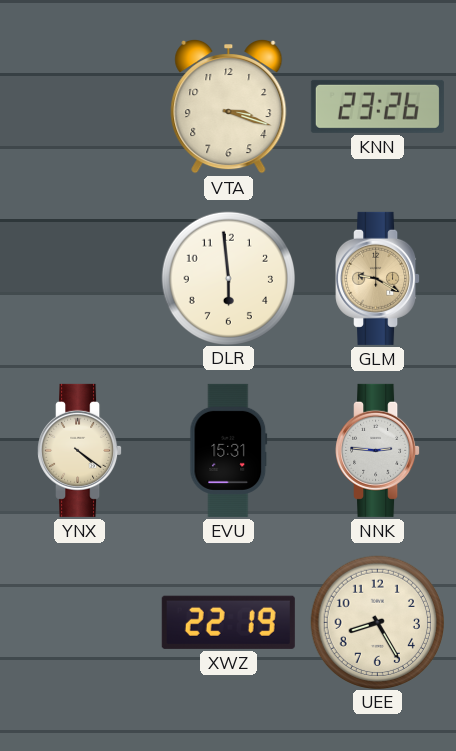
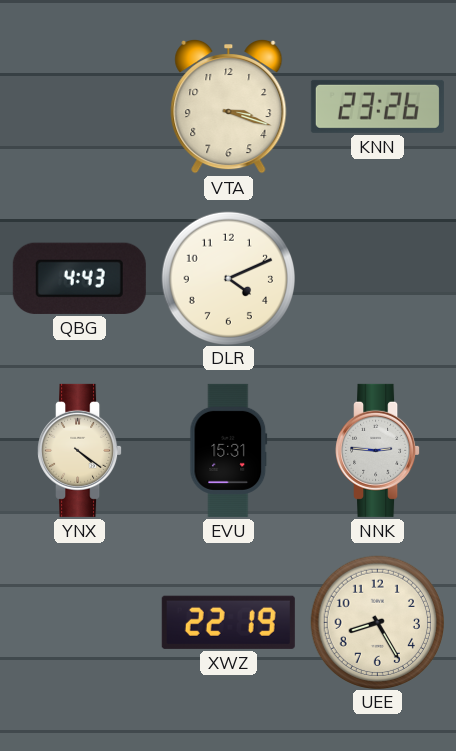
QBG: none -> 4:43
DLR: 5:59 -> 4:11
GLM: 9:20 -> none
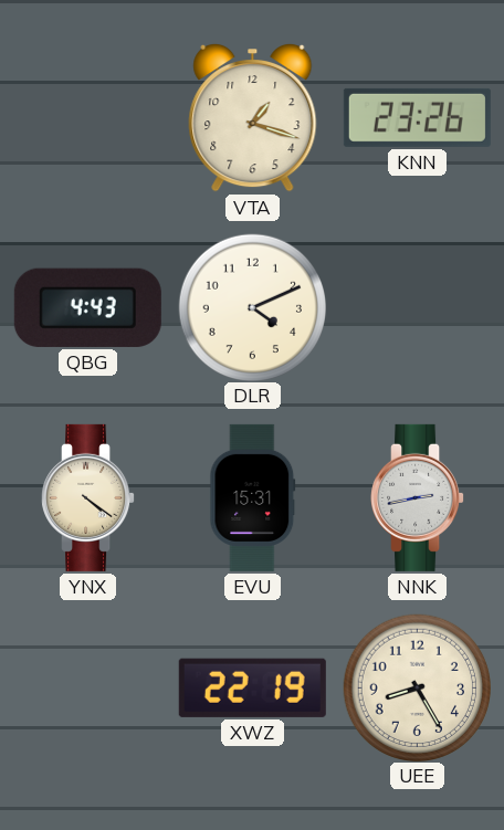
VTA: 3:18 -> 1:18
NNK: 2:46 -> 2:43
